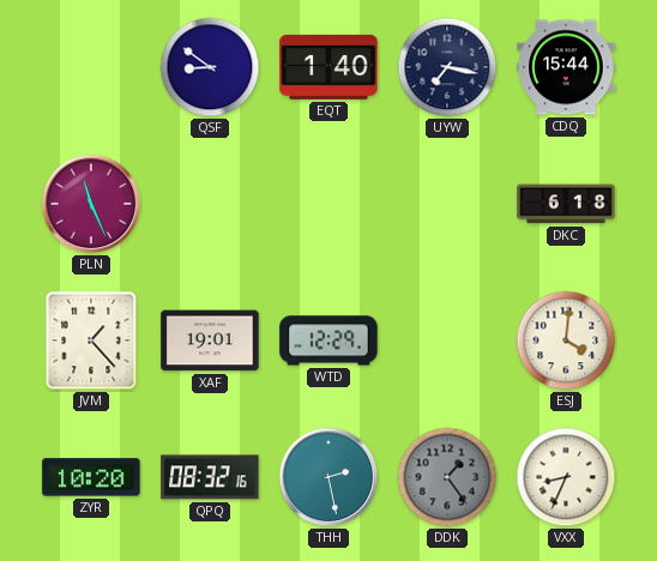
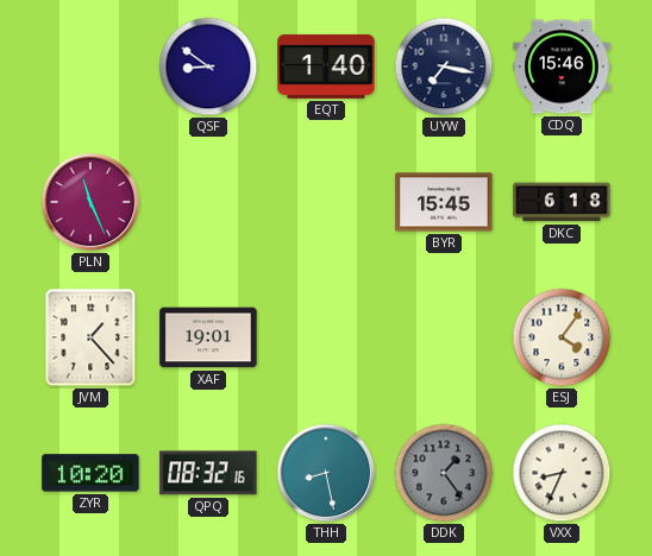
CDQ: 15:44 -> 15:46
BYR: none -> 15:45
WTD: 12:29 -> none
ESJ: 4:01 -> 4:06
THH: 2:28 -> 8:28
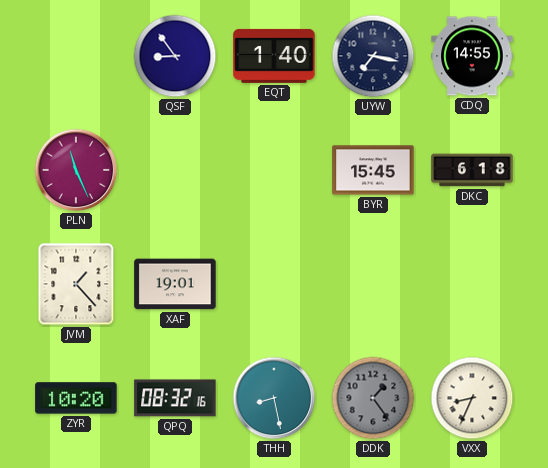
QSF: 8:51 -> 8:54
CDQ: 15:46 -> 14:55
ESJ: 4:06 -> none
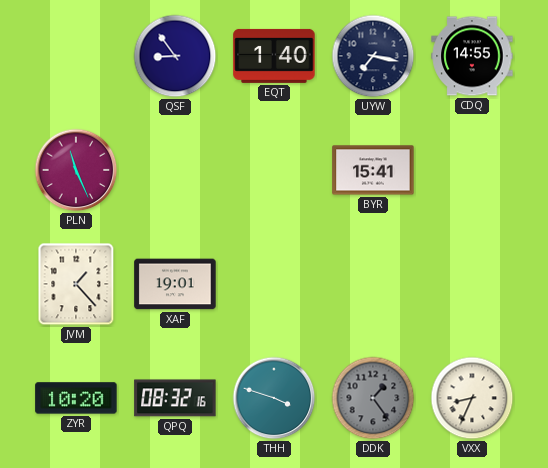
BYR: 15:45 -> 15:41
DKC: 6:18 -> none
THH: 8:28 -> 3:48
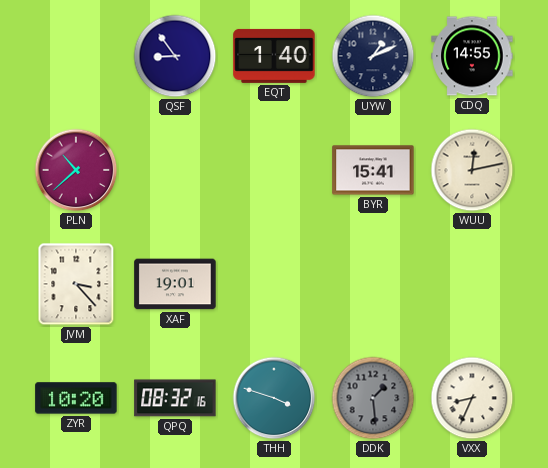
UYW: 7:17 -> 1:11
PLN: 11:26 -> 10:38
WUU: none -> 12:13
JVM: 1:23 -> 3:23
DDK: 1:24 -> 1:29
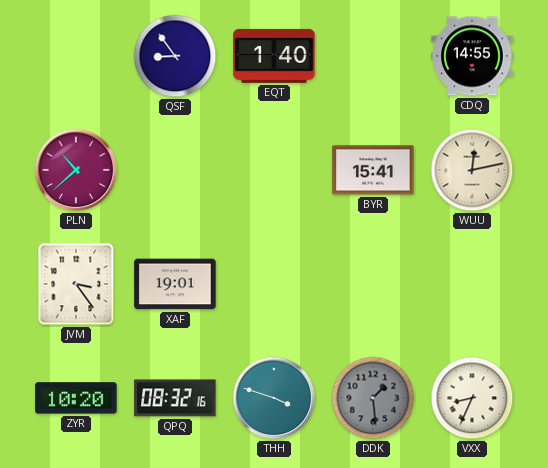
UYW: 1:11 -> none
JVM: 3:23 -> 3:24
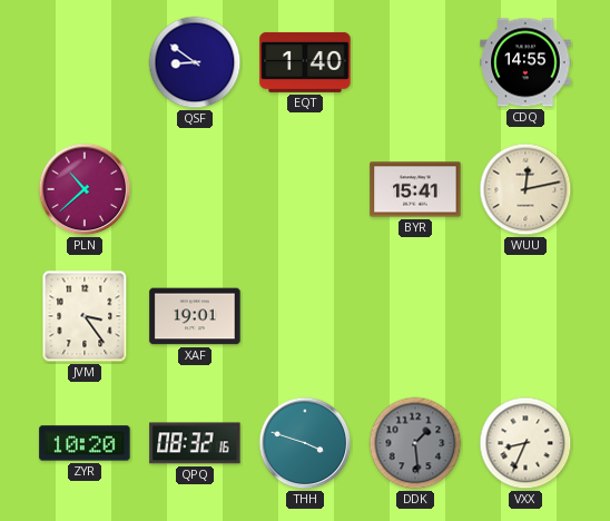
QSF: 8:54 -> 8:51
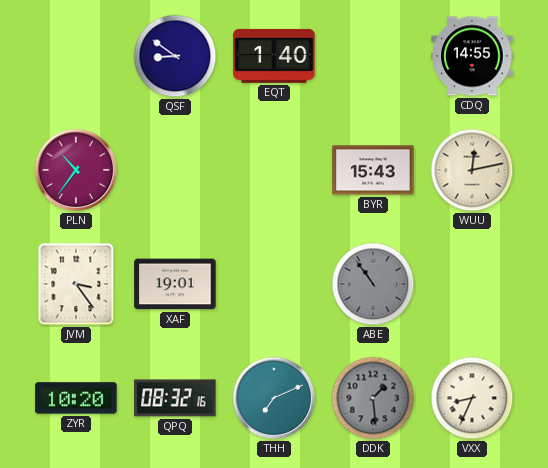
PLN: 10:38 -> 10:36
BYR: 15:41 -> 15:43
ABE: none -> 10:54
THH: 3:48 -> 7:11
